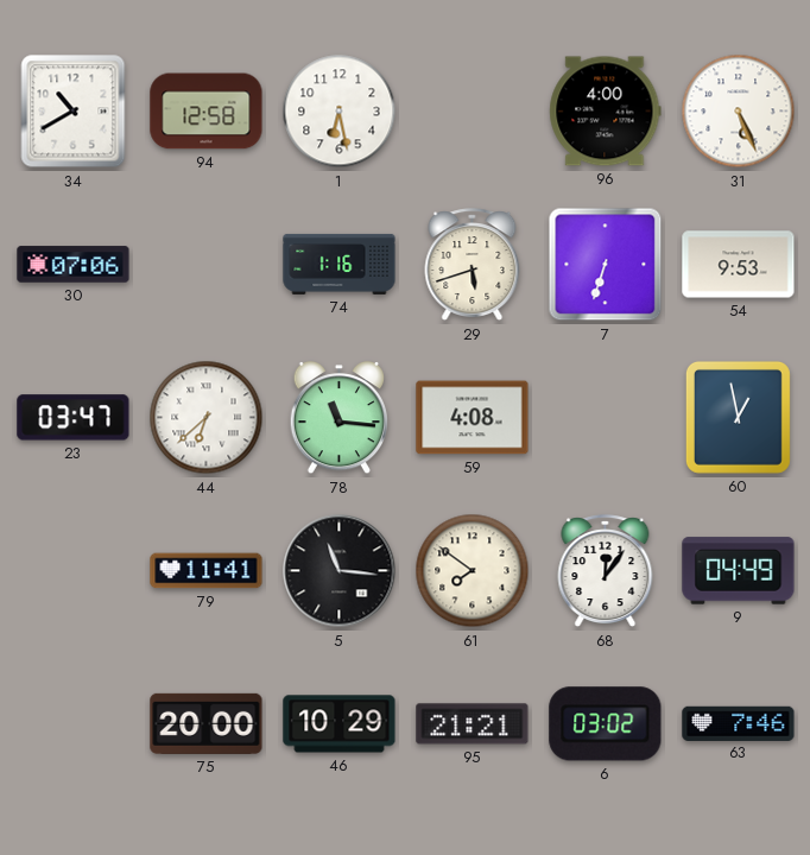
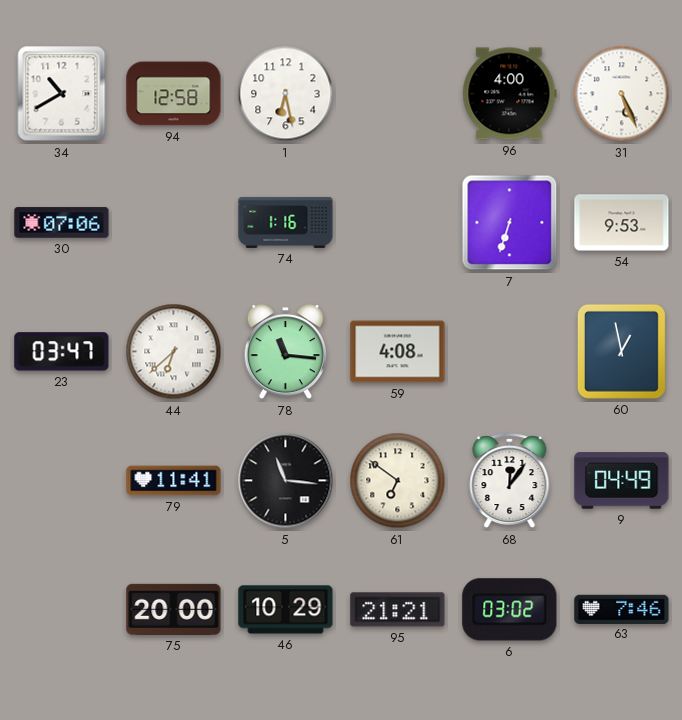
29: 5:42 -> none
61: 7:51 -> 6:51
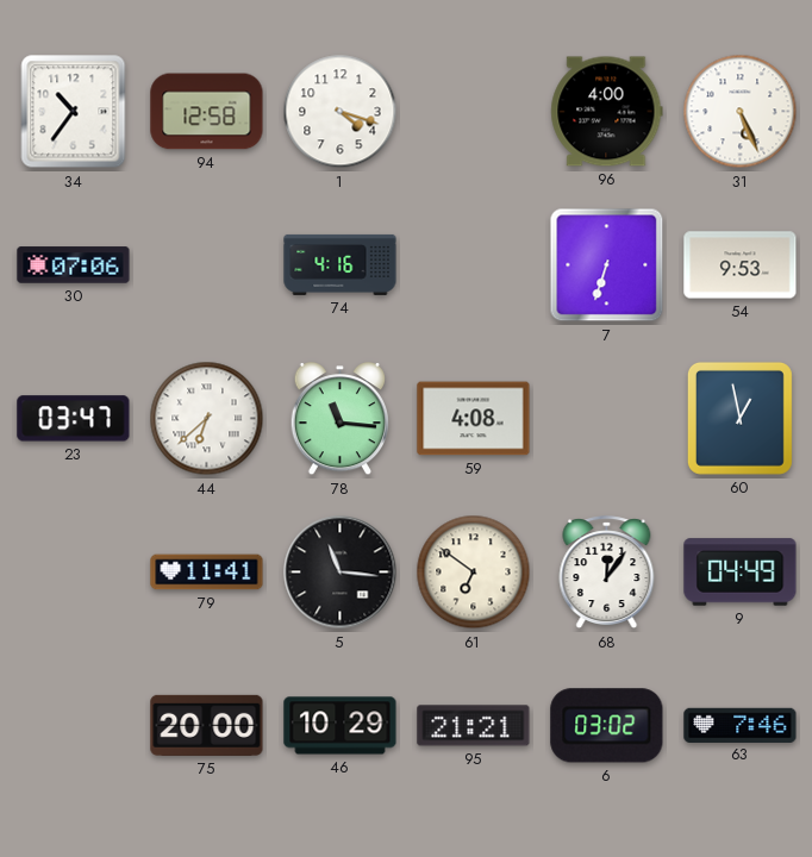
34: 10:40 -> 10:36
1: 6:28 -> 4:18
74: 1:16 -> 4:16
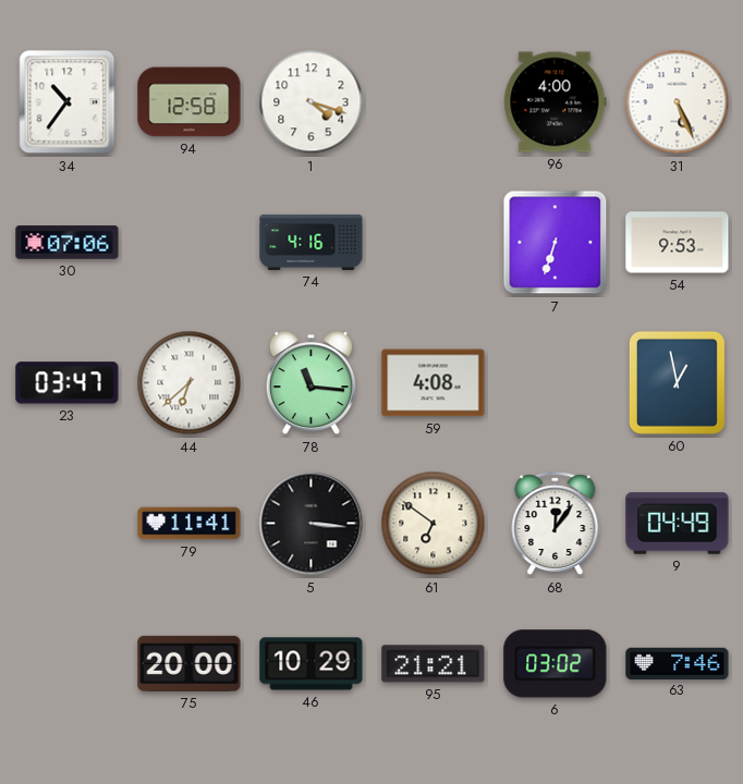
5: 11:16 -> 3:16
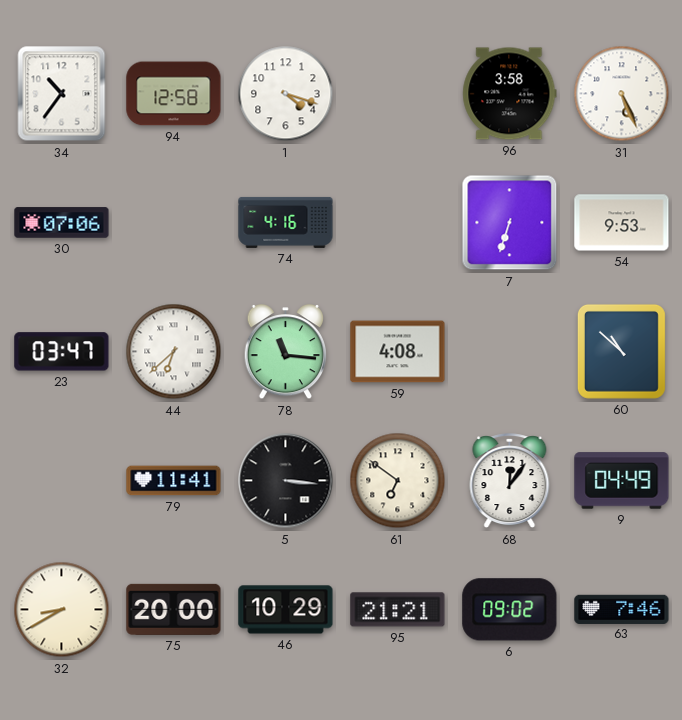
96: 4:00 -> 3:58
60: 12:58 -> 10:52
32: none -> 8:40
6: 03:02 -> 09:02
